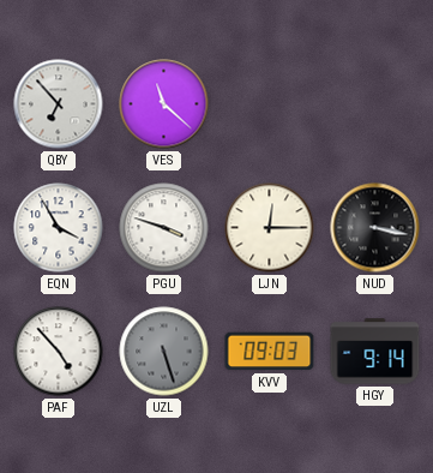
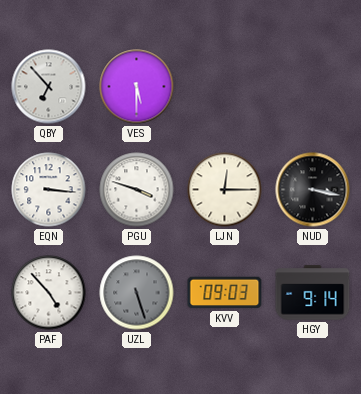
VES: 11:22 -> 5:30
EQN: 3:55 -> 3:16
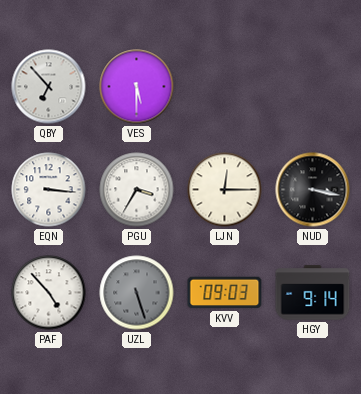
PGU: 3:48 -> 3:35
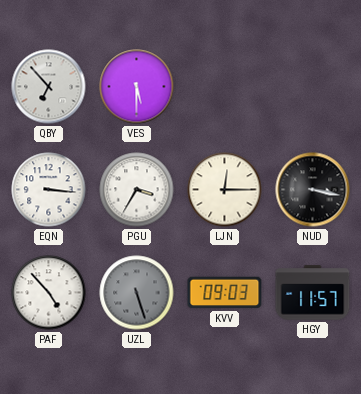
HGY: 9:14 -> 11:57
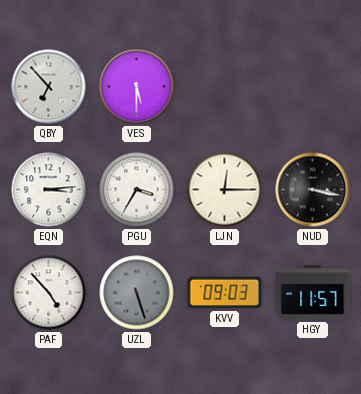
EQN: 3:16 -> 3:14
